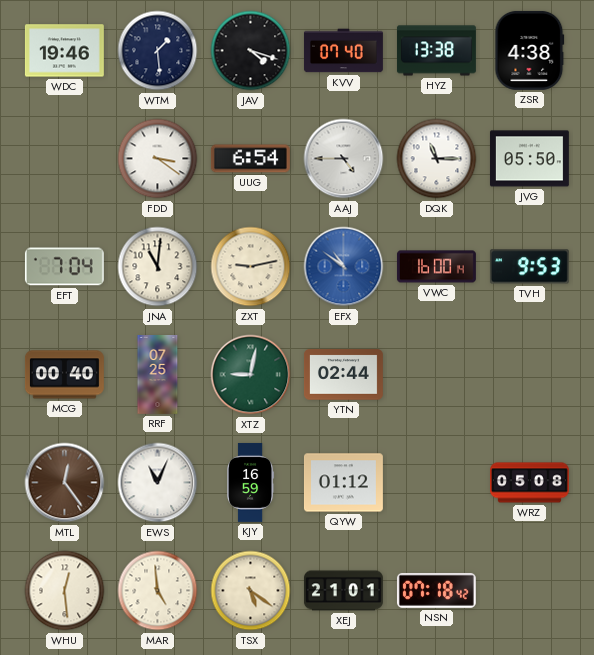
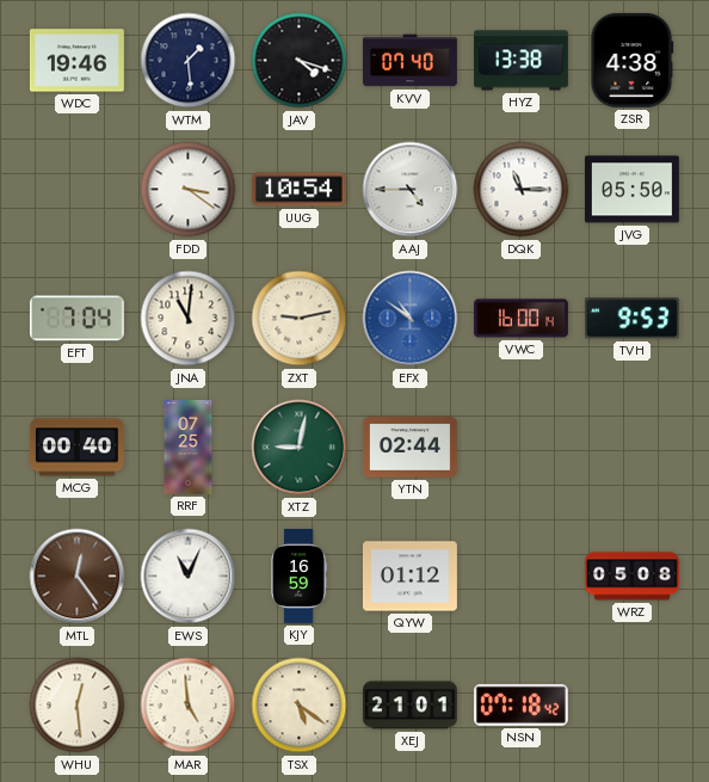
UUG: 6:54 -> 10:54
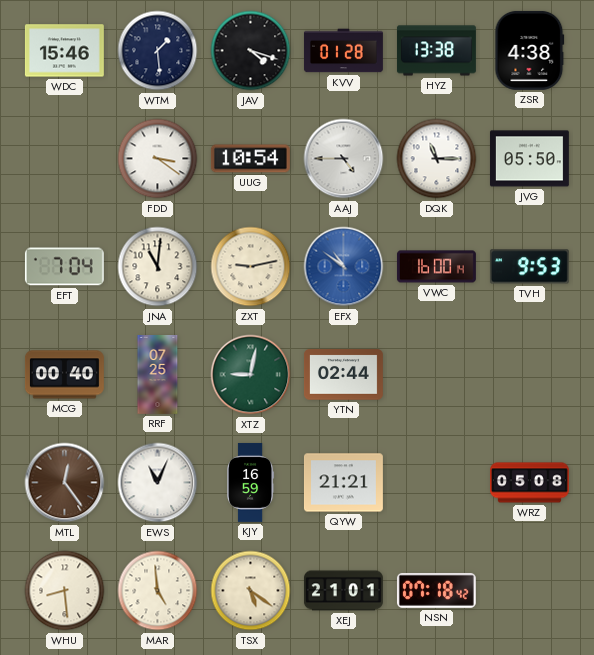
WDC: 19:46 -> 15:46
KVV: 07:40 -> 01:28
QYW: 01:12 -> 21:21
WHU: 12:29 -> 8:29
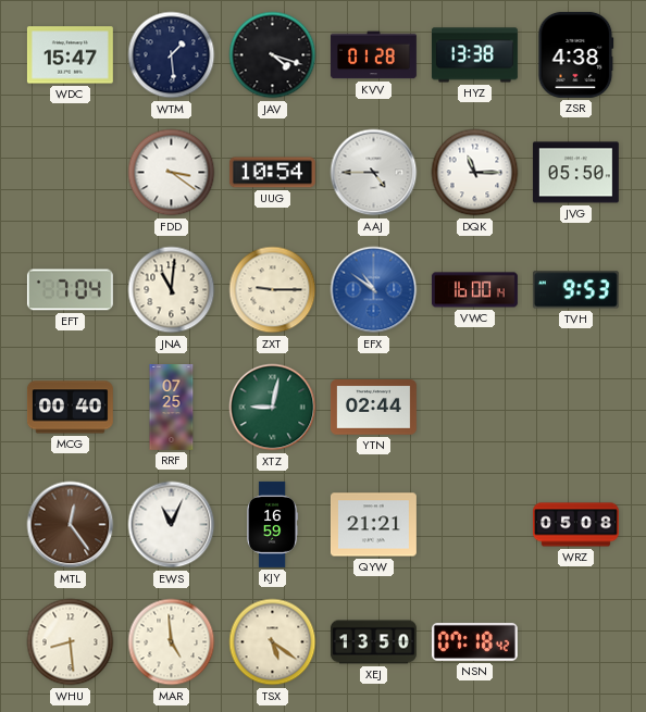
WDC: 15:46 -> 15:47
ZXT: 9:13 -> 9:15
XEJ: 21:01 -> 13:50
